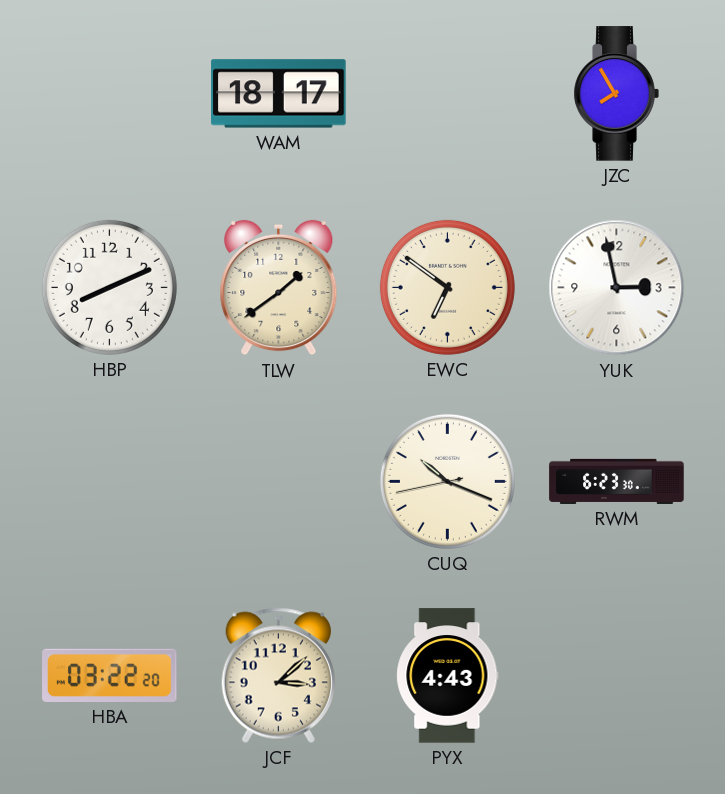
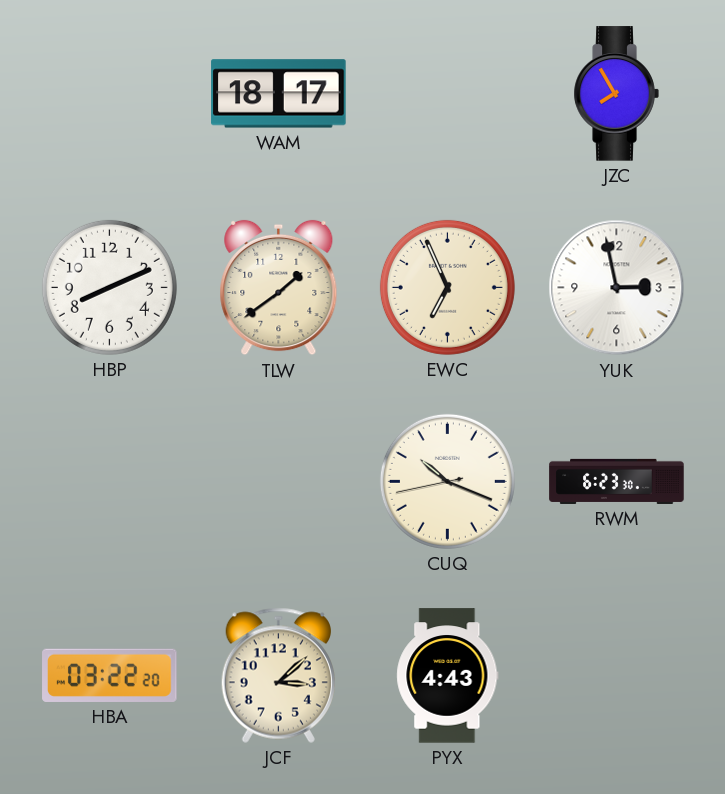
EWC: 6:51 -> 6:56
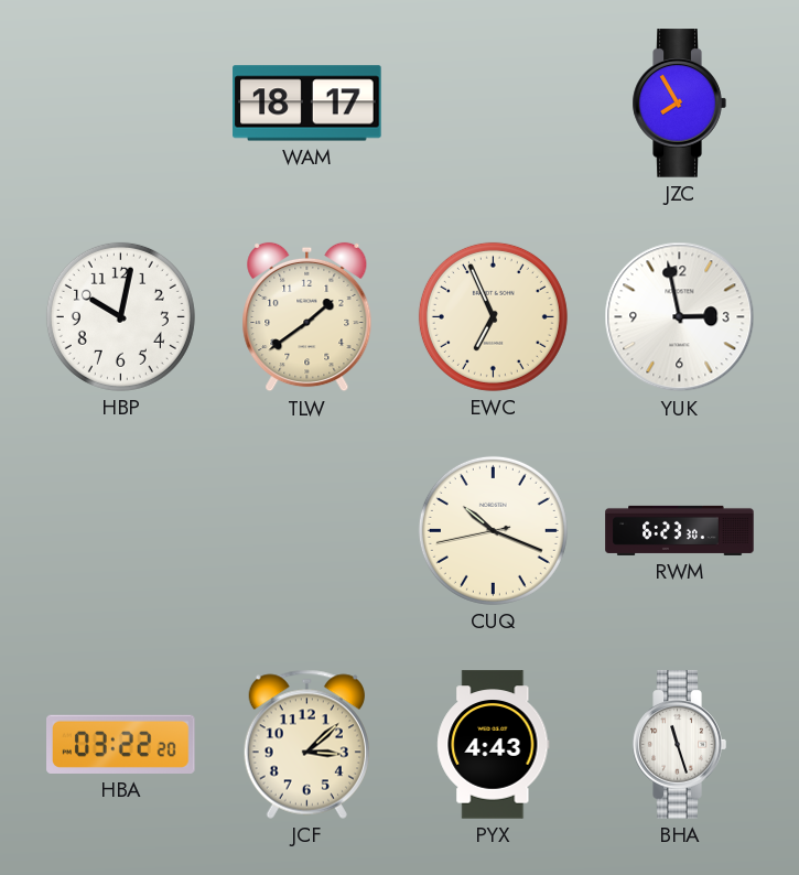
HBP: 8:11 -> 10:02
BHA: none -> 11:27
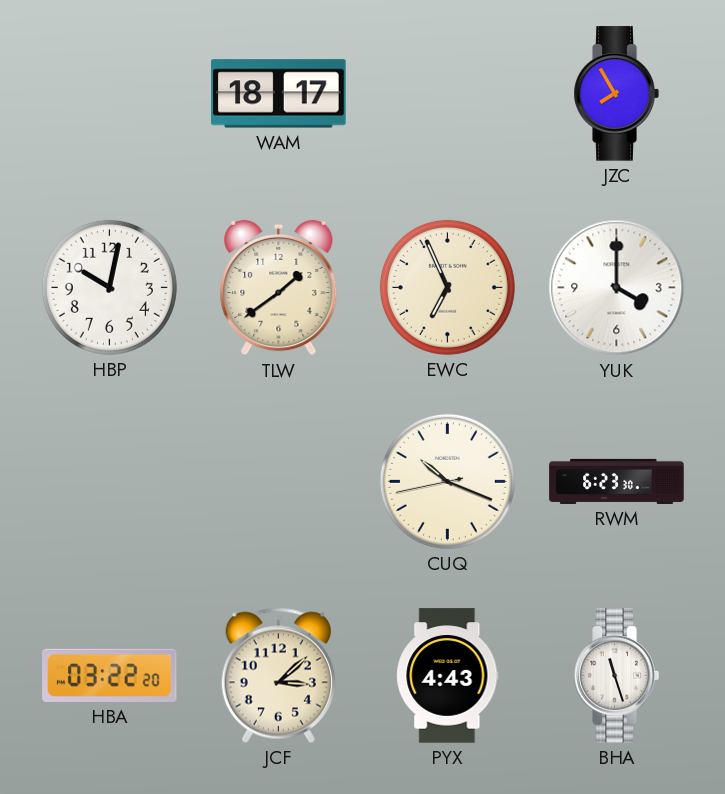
YUK: 2:58 -> 4:00
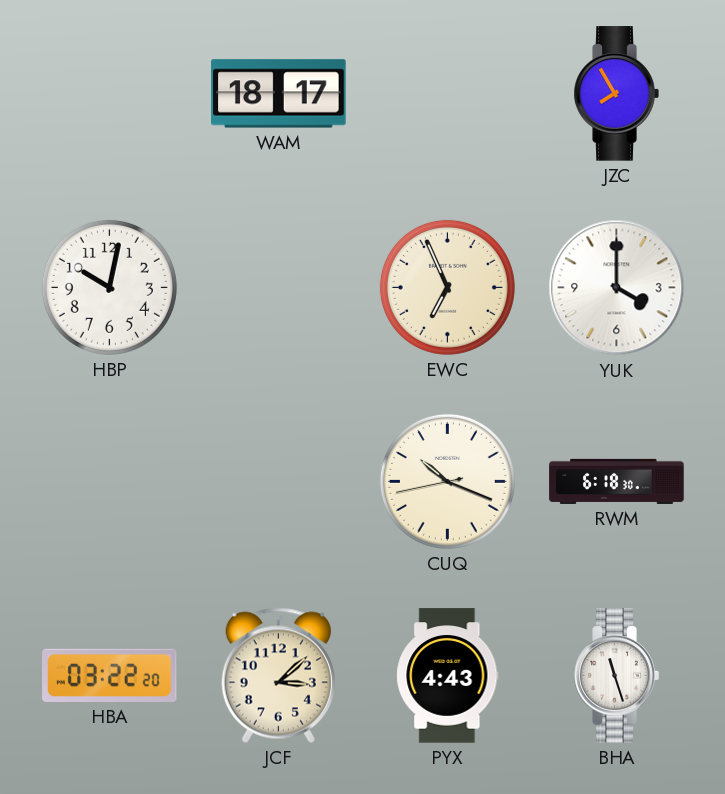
TLW: 1:39 -> none
RWM: 6:23 -> 6:18
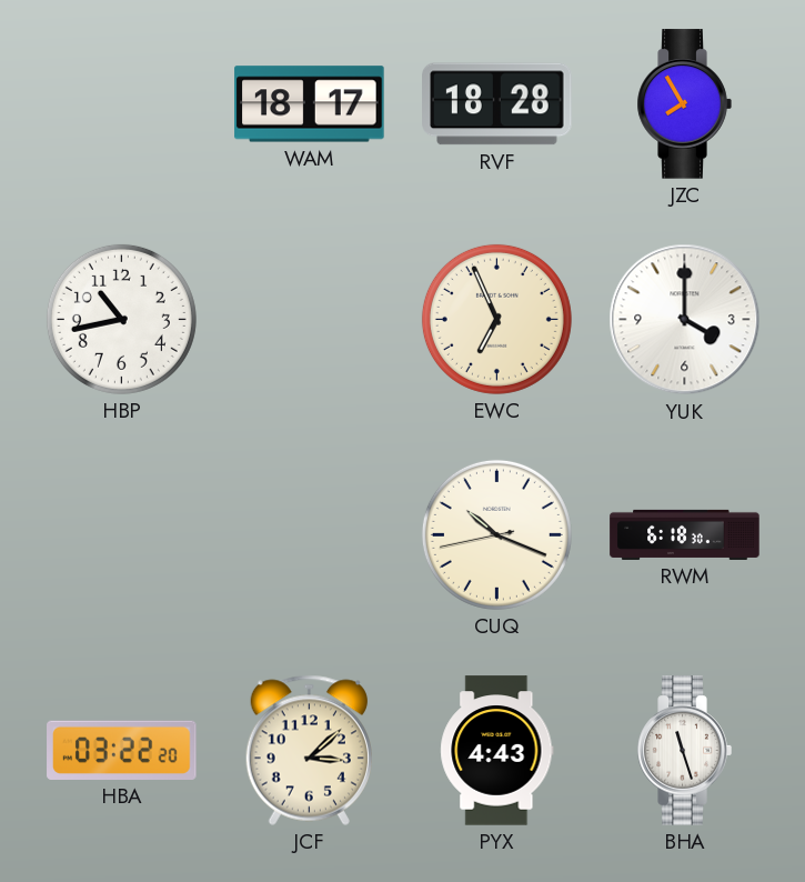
RVF: none -> 18:28
HBP: 10:02 -> 10:43
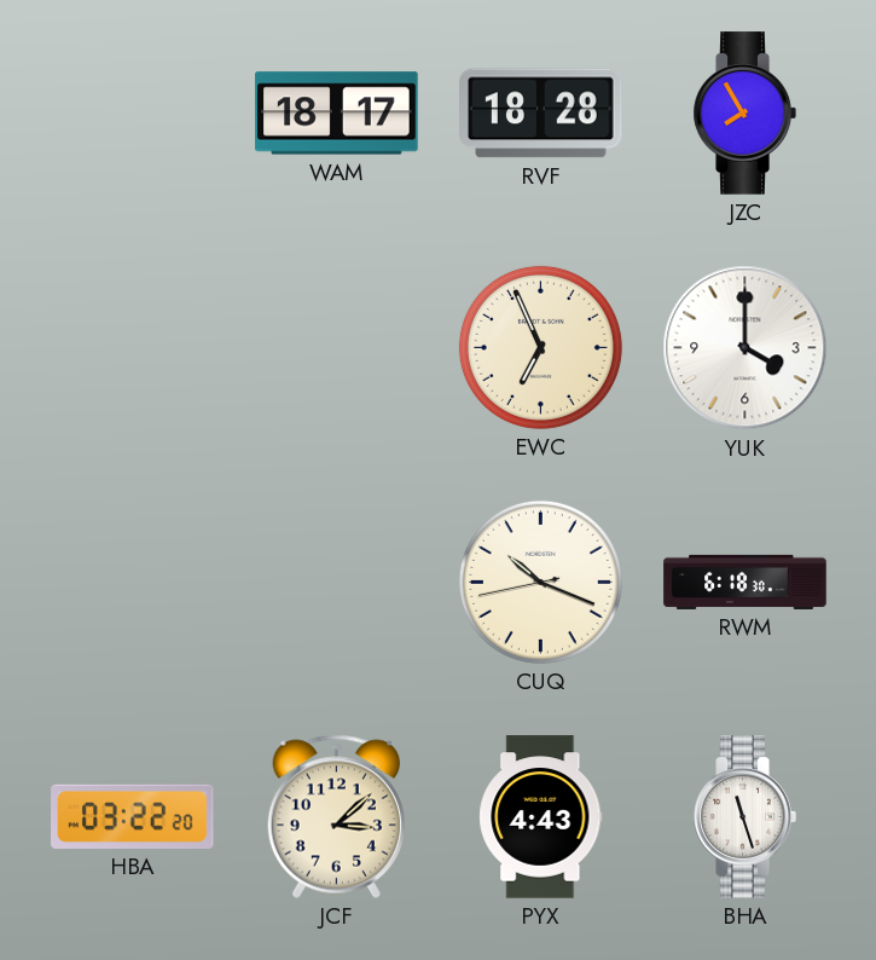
HBP: 10:43 -> none
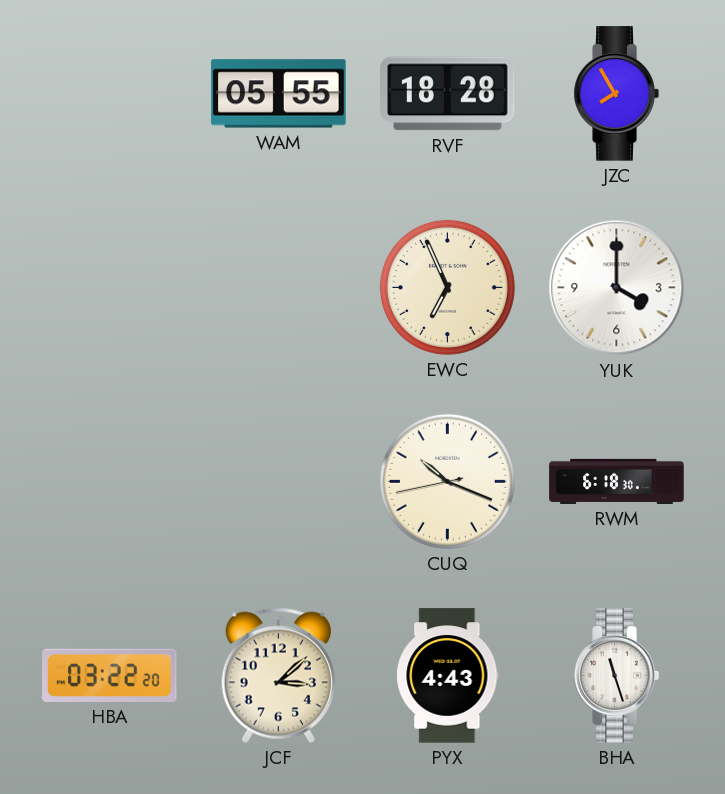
WAM: 18:17 -> 05:55
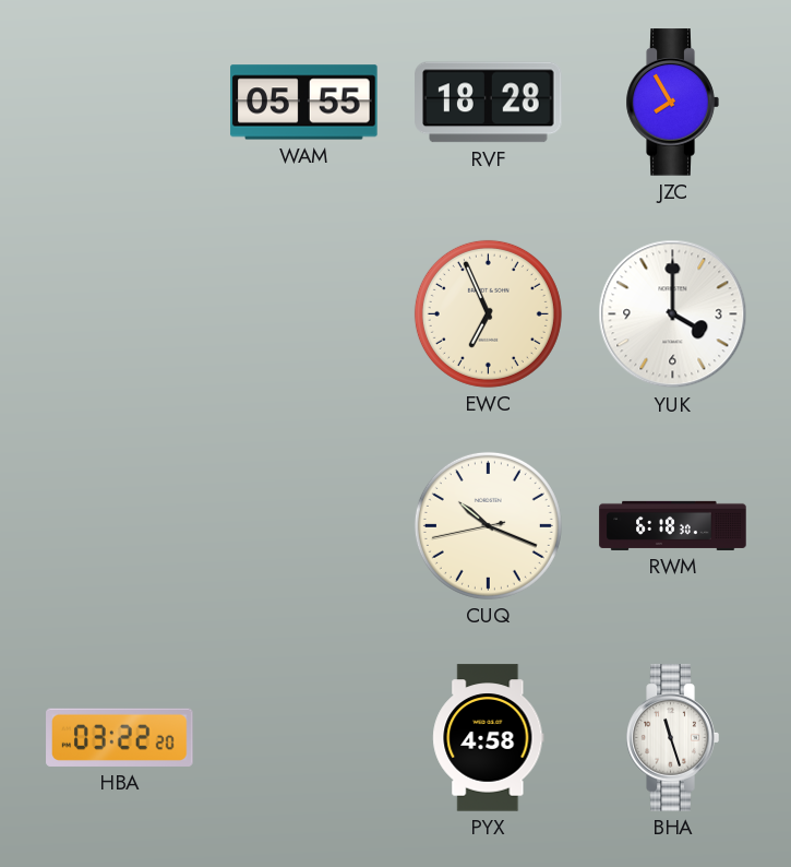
JCF: 3:08 -> none
PYX: 4:43 -> 4:58
